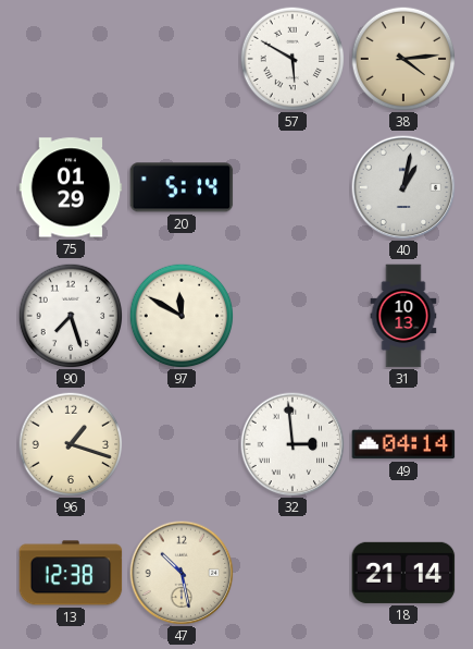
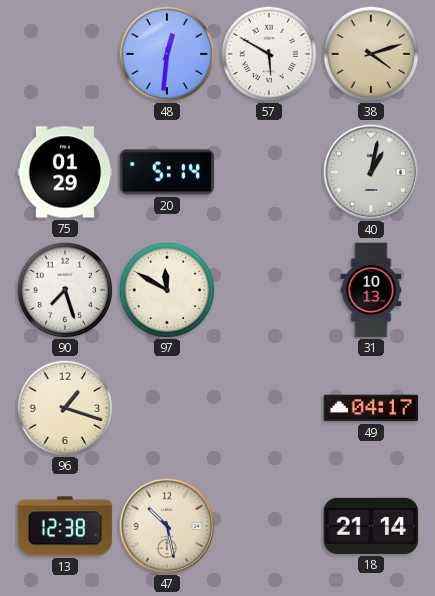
48: none -> 12:31
38: 4:14 -> 4:12
32: 2:59 -> none
49: 04:14 -> 04:17
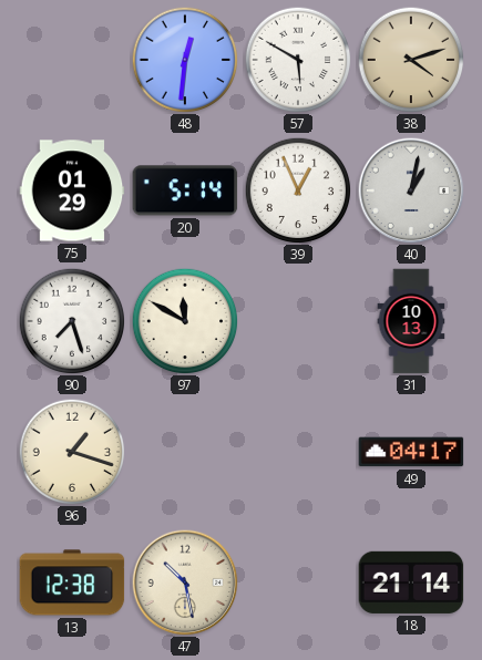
39: none -> 12:56
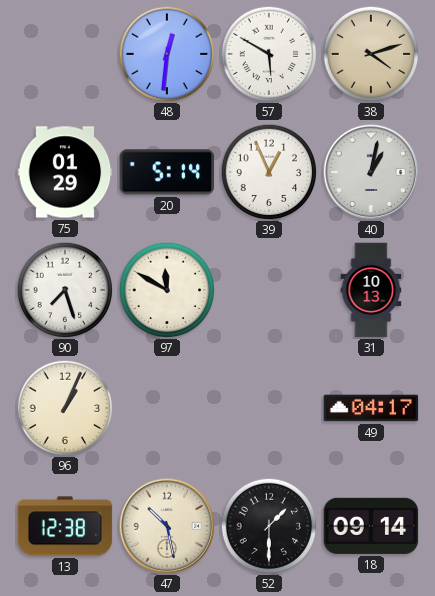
96: 1:18 -> 1:04
52: none -> 1:30
18: 21:14 -> 09:14
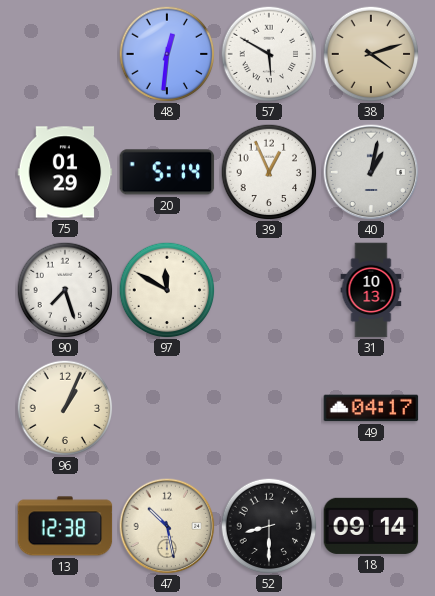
52: 1:30 -> 8:30
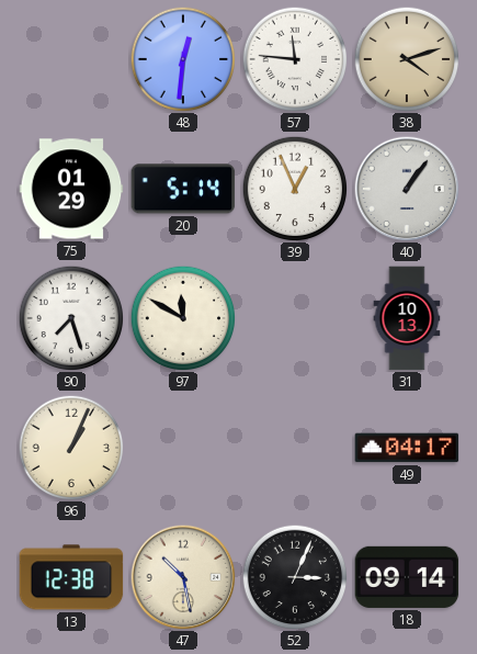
57: 5:50 -> 11:46
40: 1:02 -> 1:06
52: 8:30 -> 3:04
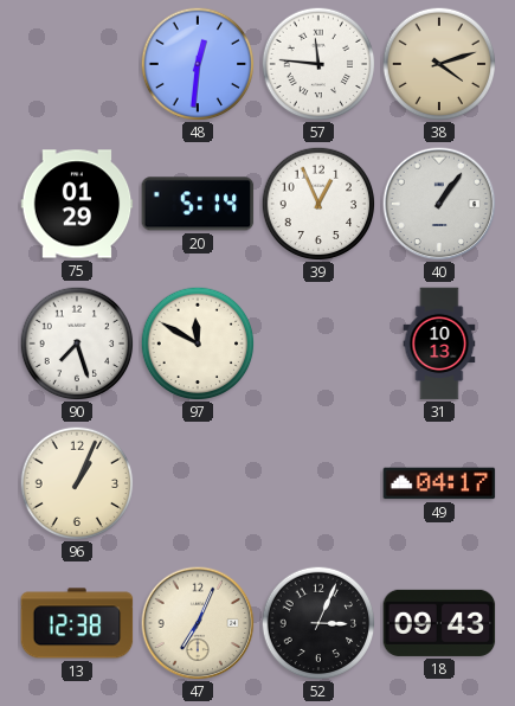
47: 10:28 -> 7:04
18: 09:14 -> 09:43
